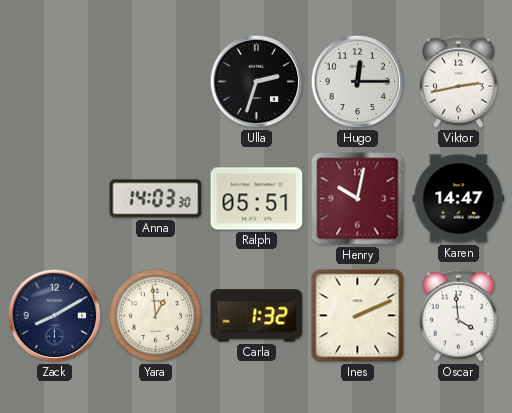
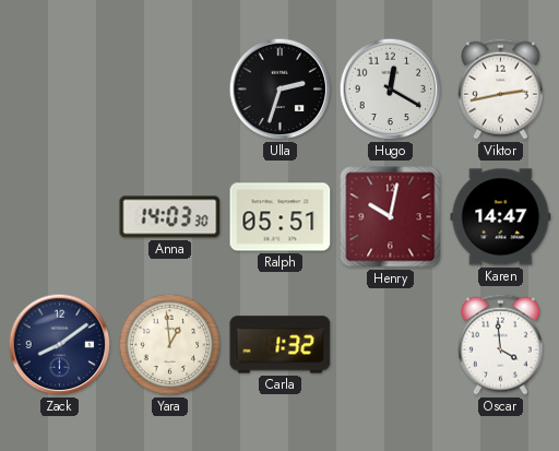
Hugo: 12:15 -> 12:20
Zack: 8:10 -> 8:09
Ines: 2:11 -> none
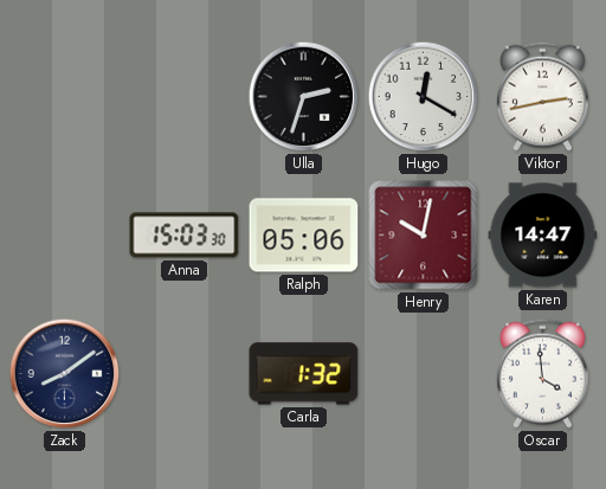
Anna: 14:03 -> 15:03
Ralph: 05:51 -> 05:06
Yara: 12:59 -> none
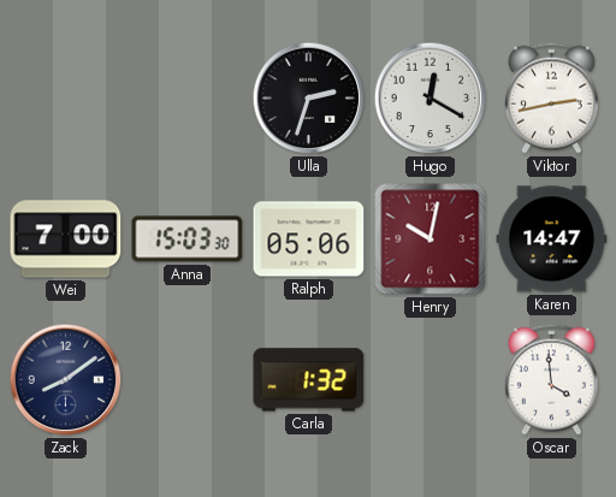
Wei: none -> 7:00
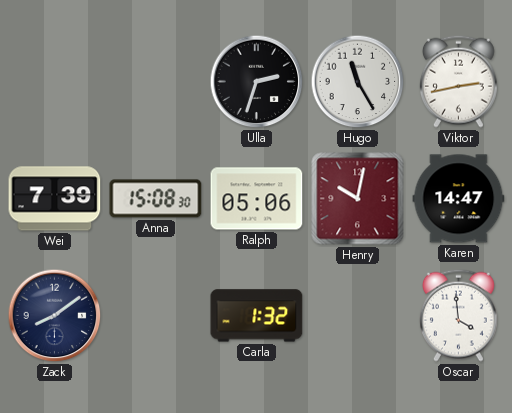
Hugo: 12:20 -> 11:25
Wei: 7:00 -> 7:39
Anna: 15:03 -> 15:08
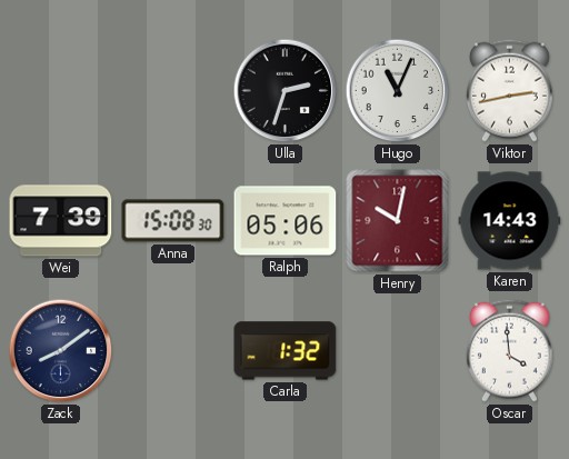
Hugo: 11:25 -> 11:04
Karen: 14:47 -> 14:43
